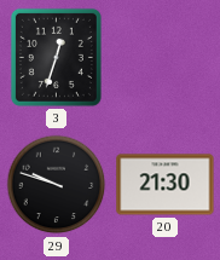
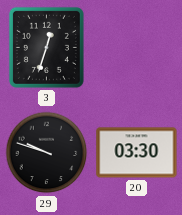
20: 21:30 -> 03:30
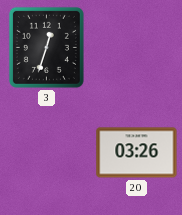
29: 9:48 -> none
20: 03:30 -> 03:26
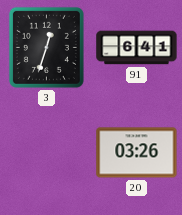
91: none -> 6:41
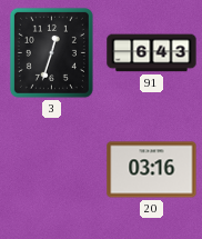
91: 6:41 -> 6:43
20: 03:26 -> 03:16
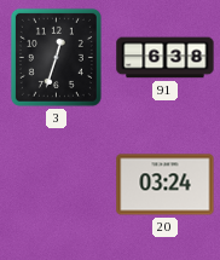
91: 6:43 -> 6:38
20: 03:16 -> 03:24
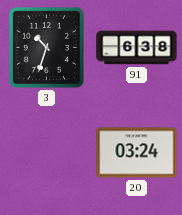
3: 12:33 -> 10:33
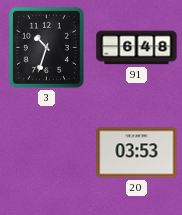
91: 6:38 -> 6:48
20: 03:24 -> 03:53
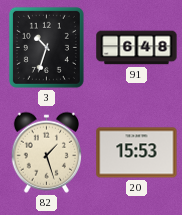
82: none -> 1:27
20: 03:53 -> 15:53
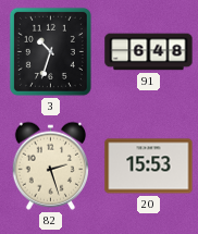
82: 1:27 -> 2:27
